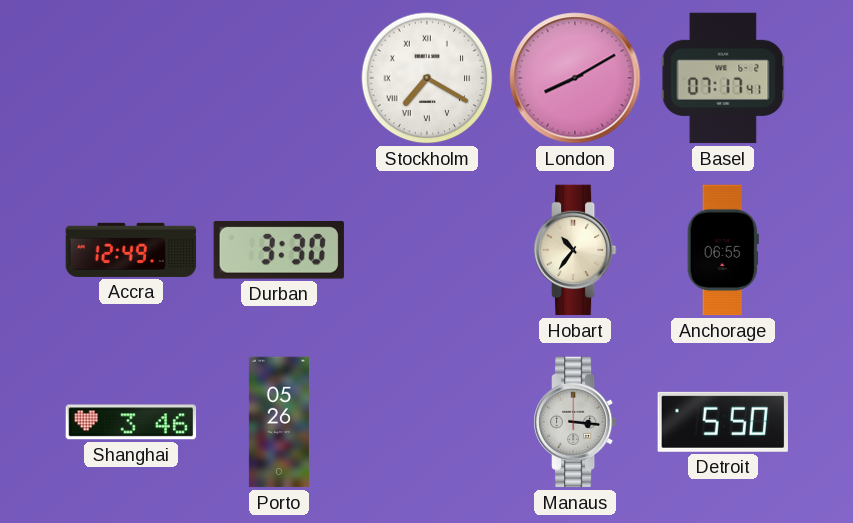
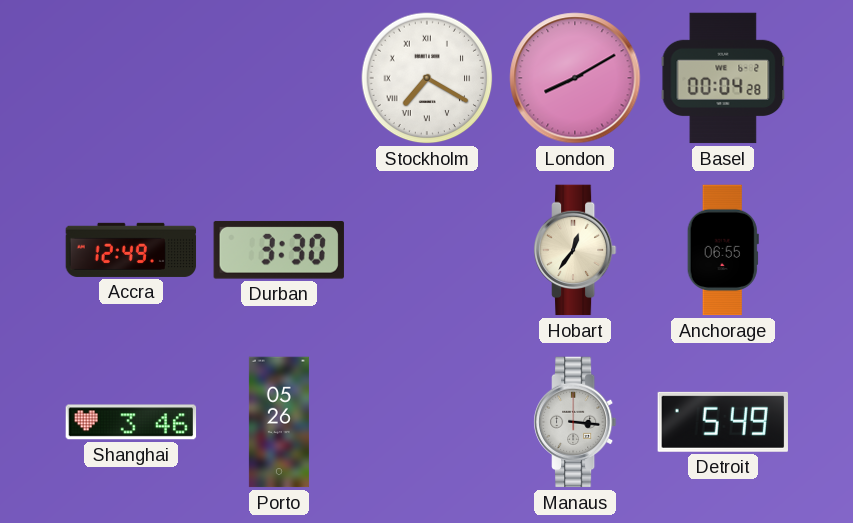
Basel: 07:17 -> 00:04
Hobart: 10:36 -> 12:36
Detroit: 5:50 -> 5:49
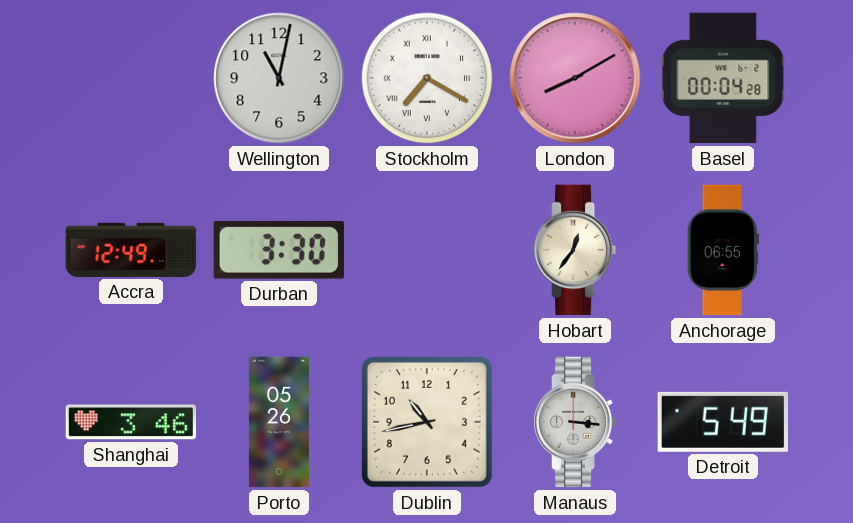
Wellington: none -> 11:02
Dublin: none -> 10:43
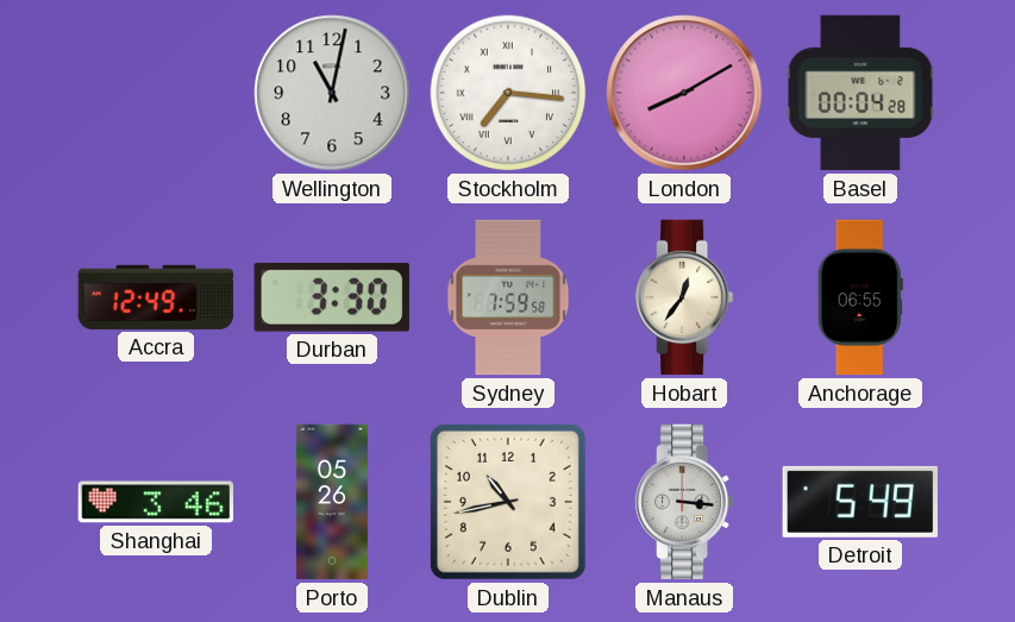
Stockholm: 7:20 -> 7:16
Sydney: none -> 7:59
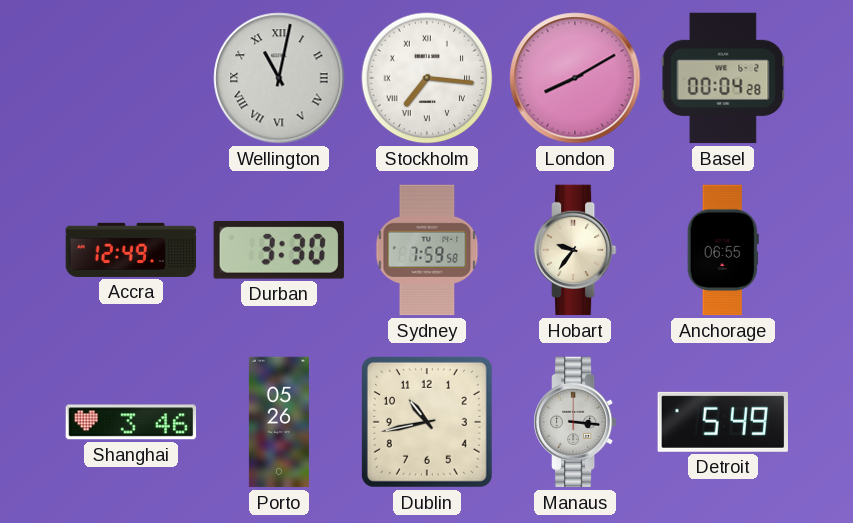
Wellington numerals: Arabic -> Roman
Hobart: 12:36 -> 9:36
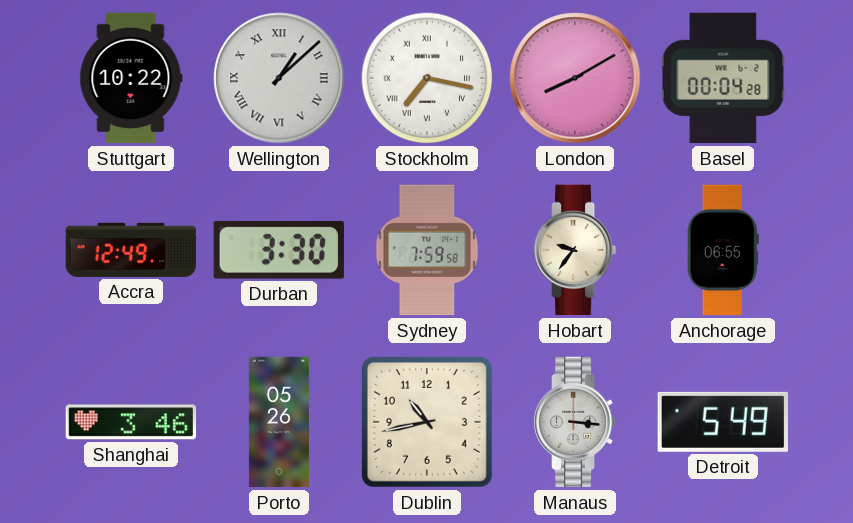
Stuttgart: none -> 10:22
Wellington: 11:02 -> 1:08
Stockholm: 7:16 -> 7:17
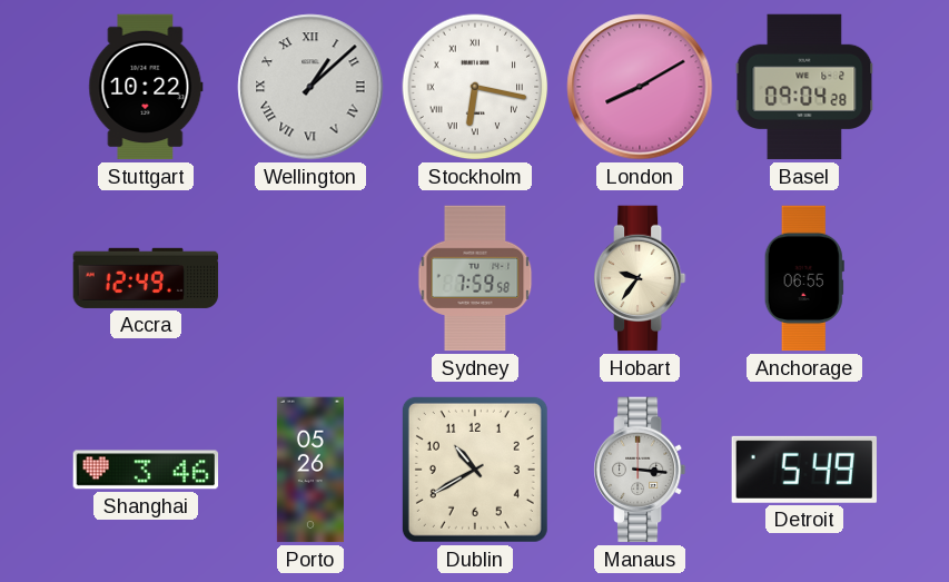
Stockholm: 7:17 -> 6:17
Basel: 00:04 -> 09:04
Durban: 3:30 -> none
Dublin: 10:43 -> 10:40
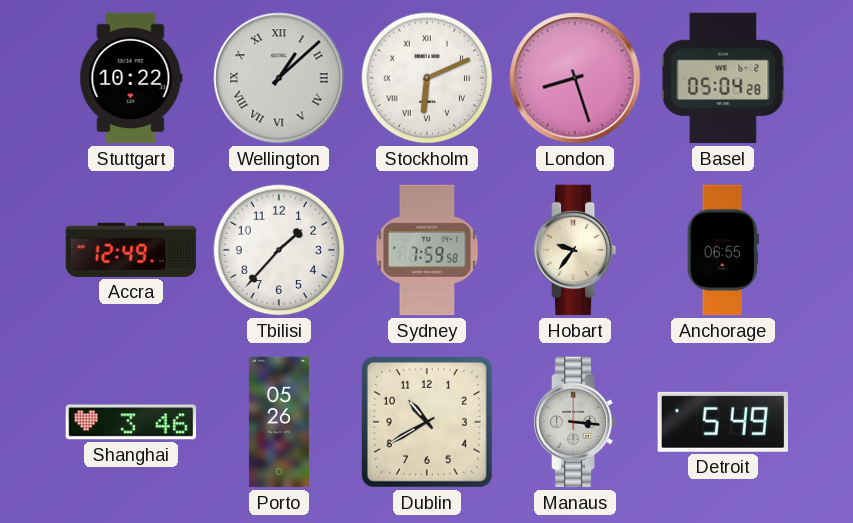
Stockholm: 6:17 -> 6:11
London: 8:10 -> 8:27
Basel: 09:04 -> 05:04
Tbilisi: none -> 1:37
